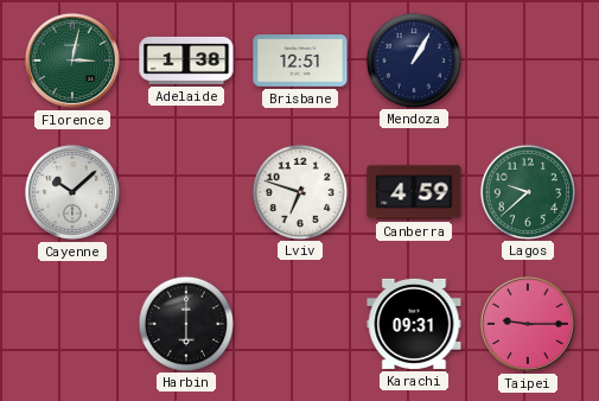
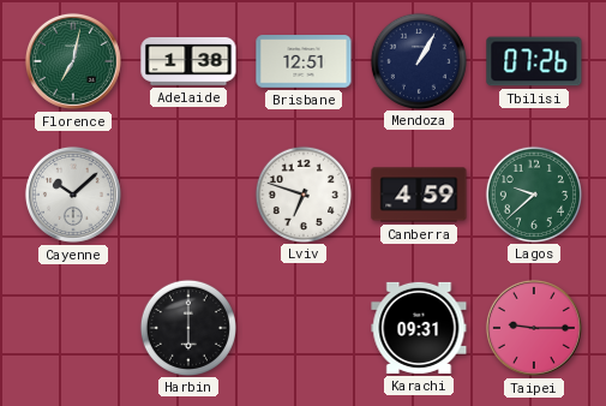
Florence: 3:02 -> 7:02
Tbilisi: none -> 07:26
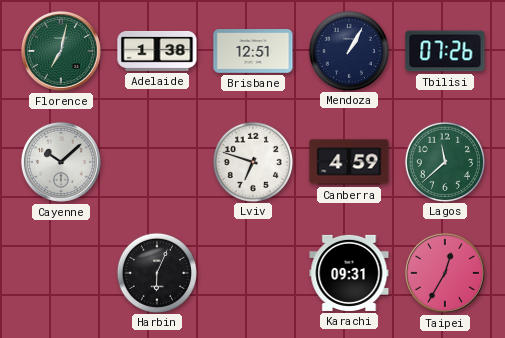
Lagos: 9:38 -> 11:38
Harbin: 6:00 -> 6:04
Taipei: 9:15 -> 12:35
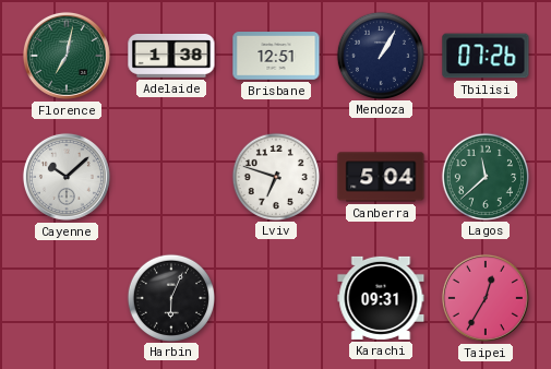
Canberra: 4:59 -> 5:04
